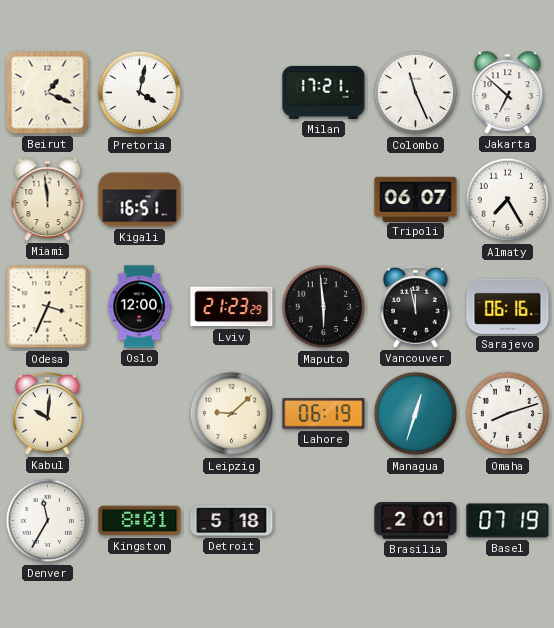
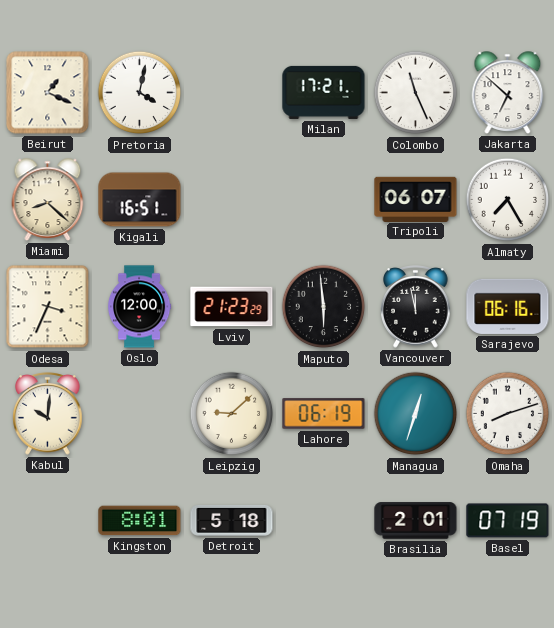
Miami: 11:59 -> 8:22
Denver: 11:35 -> none
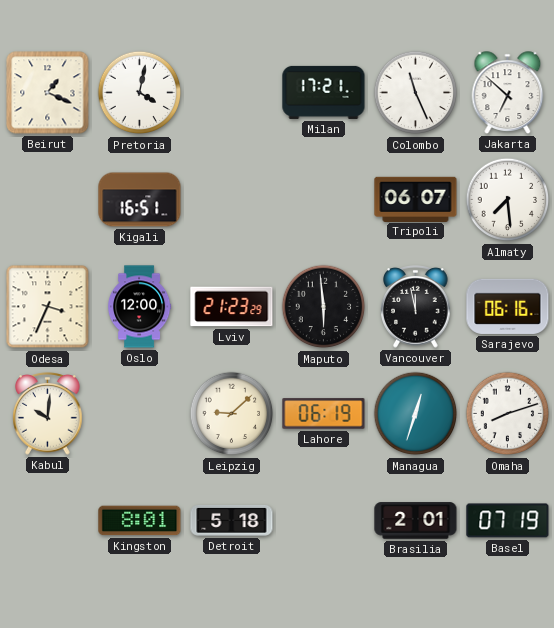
Miami: 8:22 -> none
Almaty: 7:25 -> 7:29
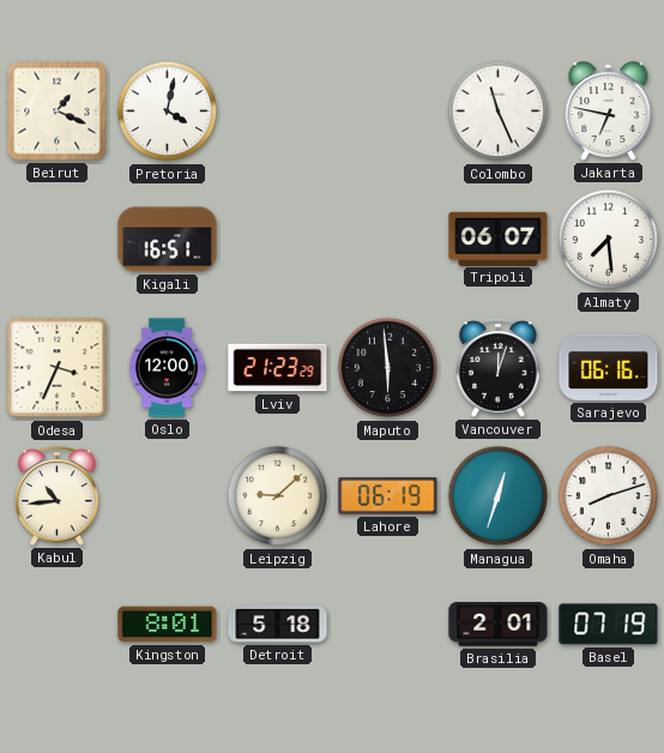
Milan: 17:21 -> none
Jakarta: 6:52 -> 6:47
Vancouver: 11:58 -> 12:03
Kabul: 10:01 -> 10:44
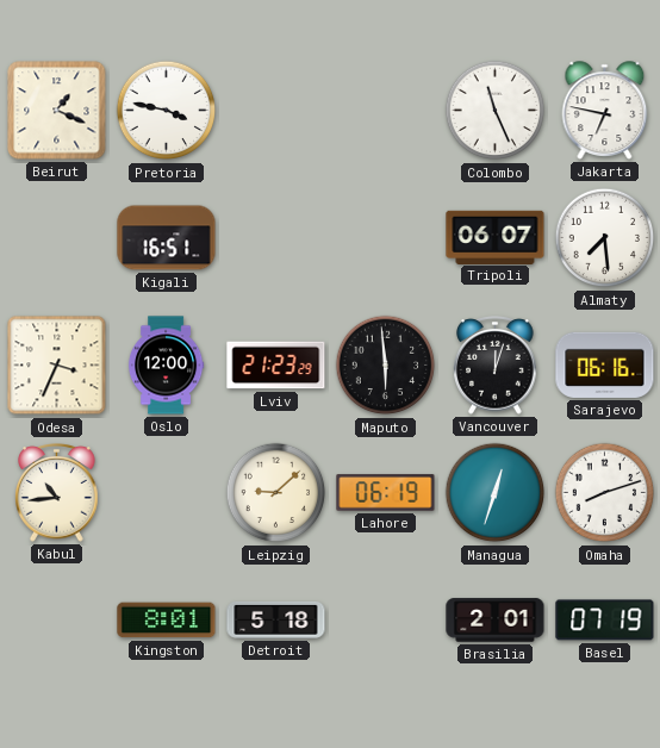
Pretoria: 4:02 -> 3:47
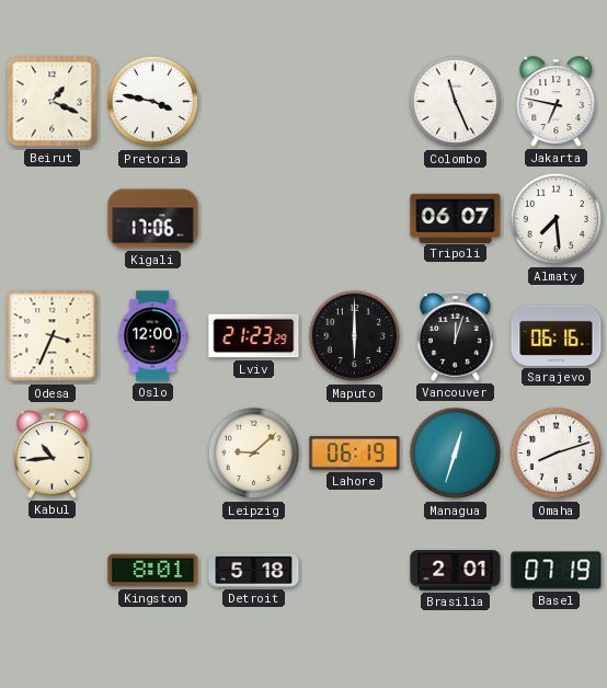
Kigali: 16:51 -> 17:06
Maputo: 5:59 -> 6:00
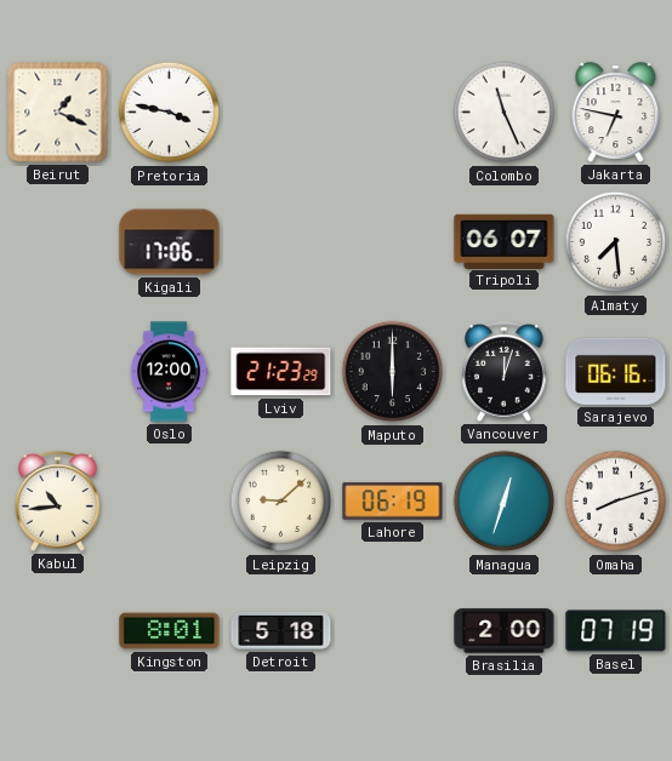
Odesa: 3:34 -> none
Brasilia: 2:01 -> 2:00
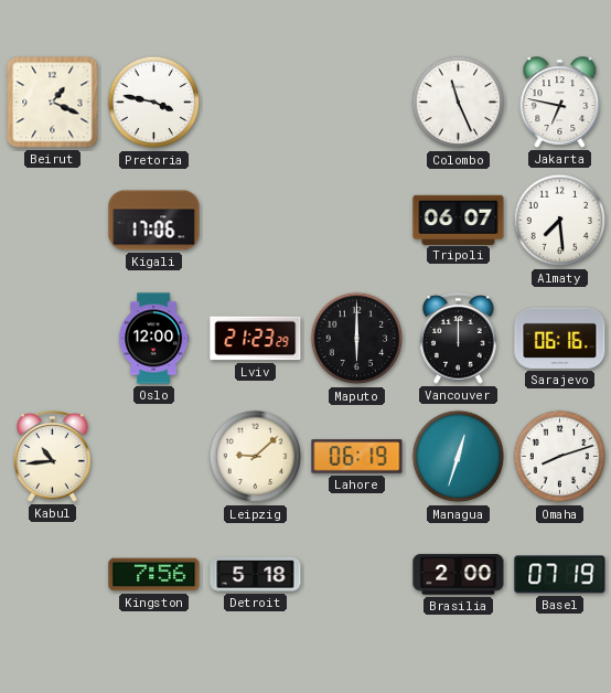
Vancouver: 12:03 -> 12:00
Kingston: 8:01 -> 7:56
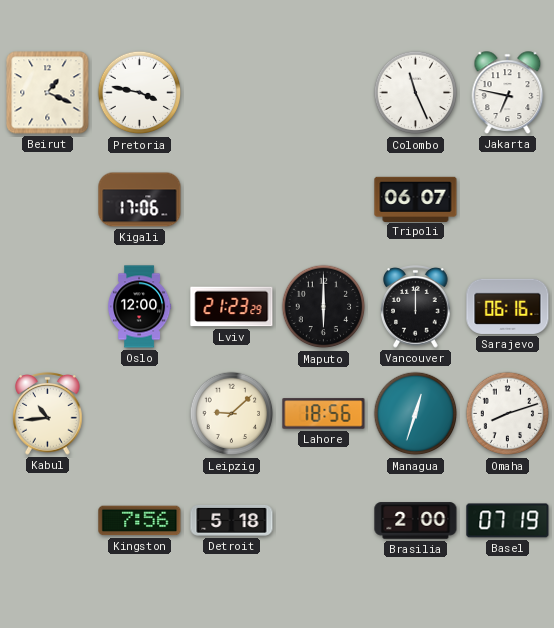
Almaty: 7:29 -> none
Lahore: 06:19 -> 18:56
